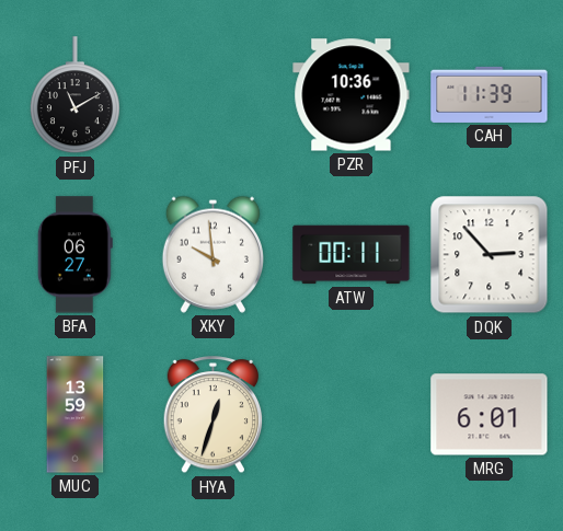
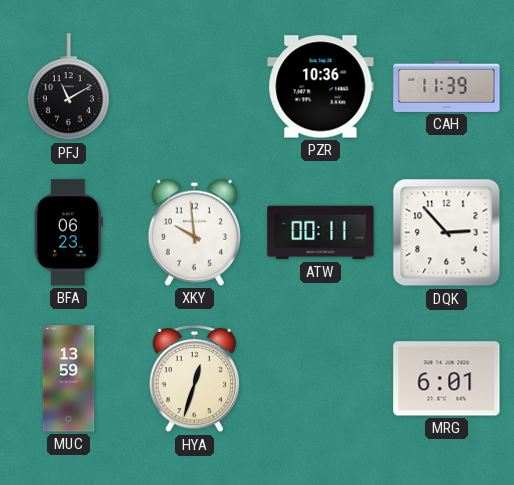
BFA: 06:27 -> 06:23
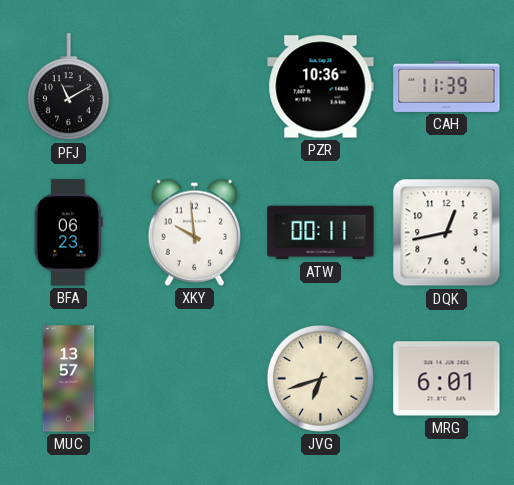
DQK: 2:53 -> 12:43
MUC: 13:59 -> 13:57
HYA: 12:33 -> none
JVG: none -> 6:42
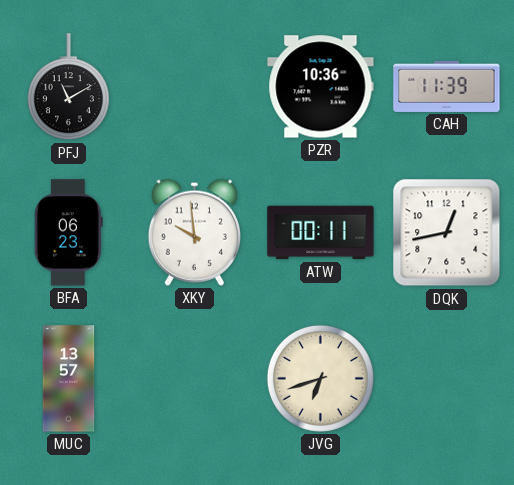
MRG: 6:01 -> none
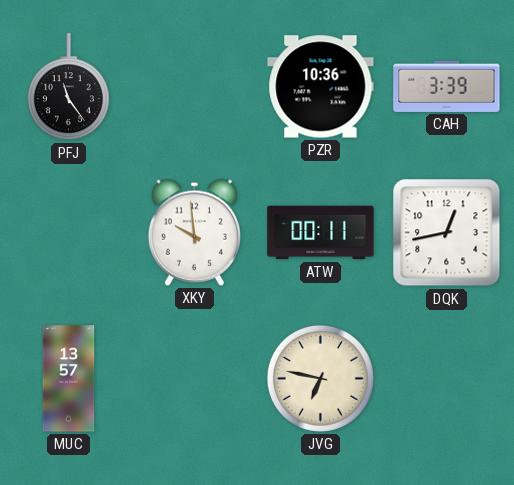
PFJ: 11:10 -> 11:24
CAH: 11:39 -> 3:39
BFA: 06:23 -> none
JVG: 6:42 -> 6:47
